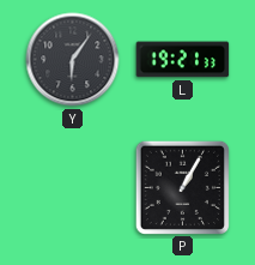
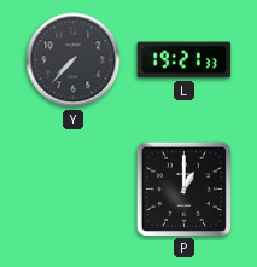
Y: 6:06 -> 7:37
P: 1:05 -> 1:00
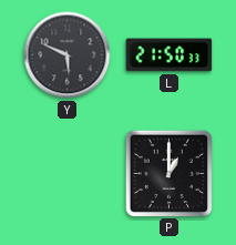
Y: 7:37 -> 5:49
L: 19:21 -> 21:50
